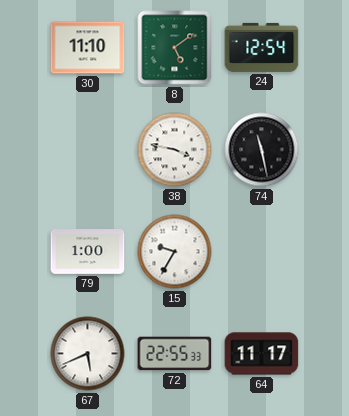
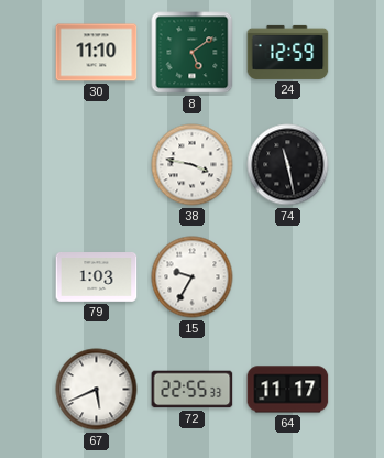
24: 12:54 -> 12:59
79: 1:00 -> 1:03
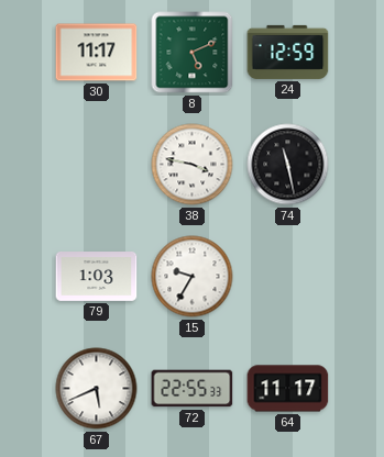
30: 11:10 -> 11:17
8: 5:09 -> 5:11
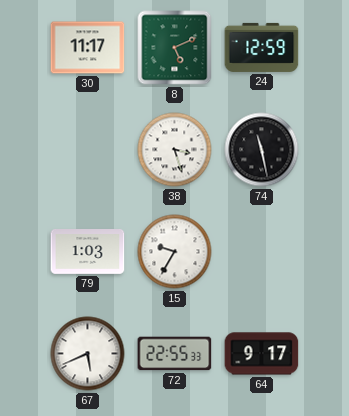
38: 3:47 -> 3:27
64: 11:17 -> 9:17
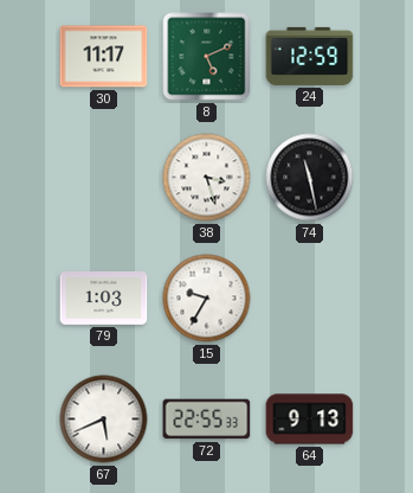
64: 9:17 -> 9:13
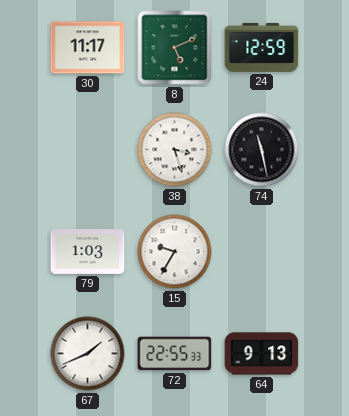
67: 5:41 -> 1:41
